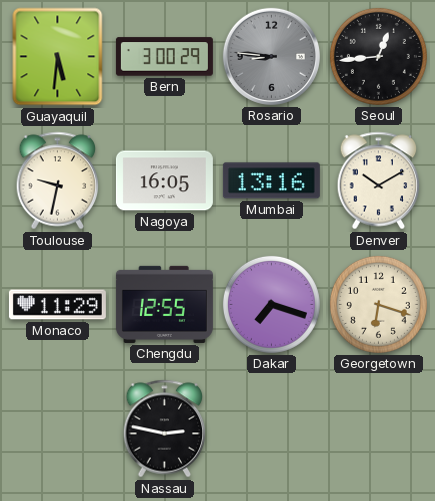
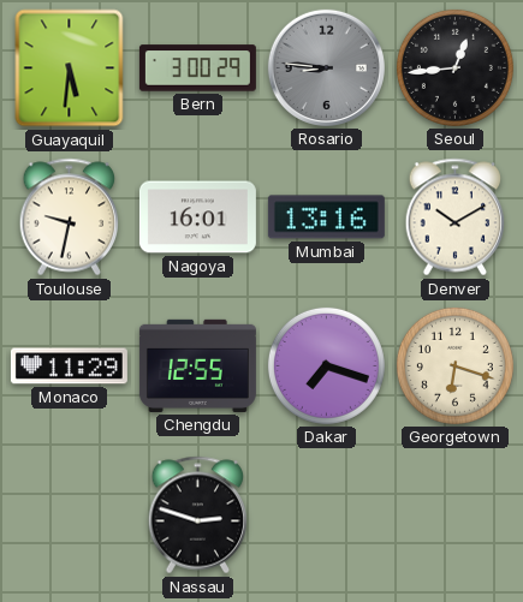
Nagoya: 16:05 -> 16:01
Nassau: 2:47 -> 2:48
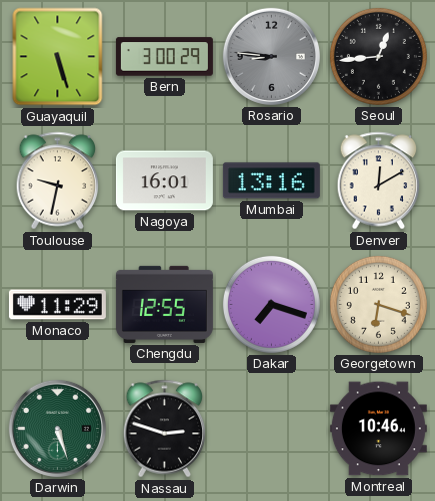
Guayaquil: 5:31 -> 5:27
Denver: 10:10 -> 12:10
Darwin: none -> 5:27
Montreal: none -> 10:46
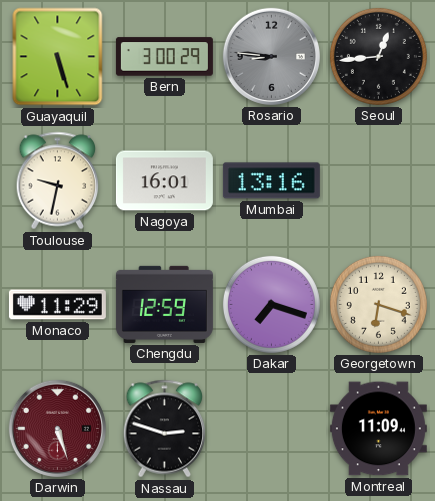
Denver: 12:10 -> none
Chengdu: 12:55 -> 12:59
Darwin dial: green -> burgundy
Montreal: 10:46 -> 11:09
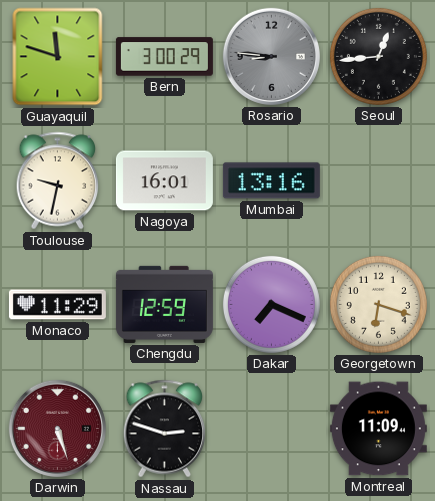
Guayaquil: 5:27 -> 11:48
Dakar: 7:18 -> 7:19
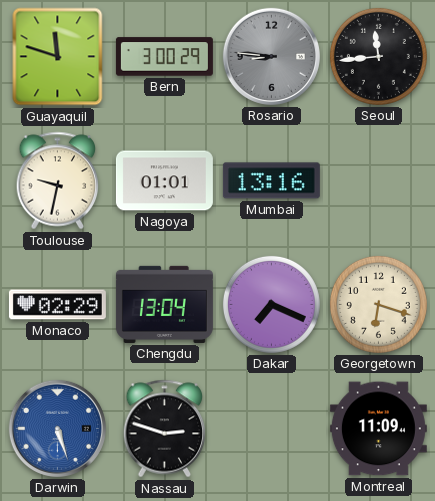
Seoul: 12:44 -> 11:44
Nagoya: 16:01 -> 01:01
Monaco: 11:29 -> 02:29
Chengdu: 12:59 -> 13:04
Darwin dial: burgundy -> blue
